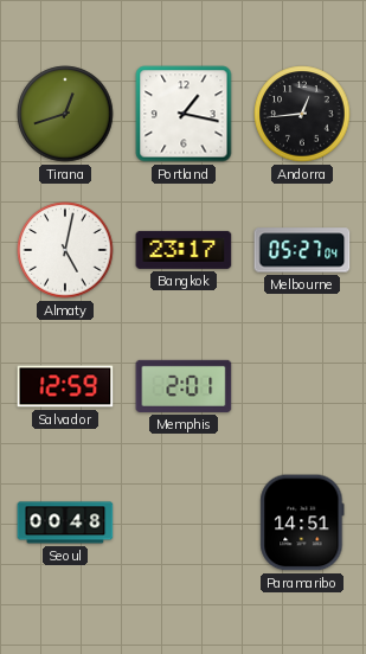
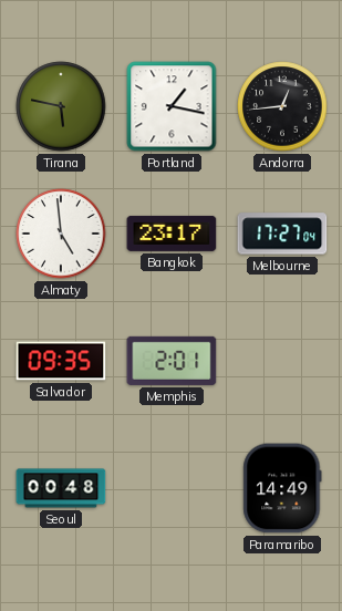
Tirana: 12:42 -> 5:47
Almaty: 5:02 -> 4:59
Melbourne: 05:27 -> 17:27
Salvador: 12:59 -> 09:35
Paramaribo: 14:51 -> 14:49
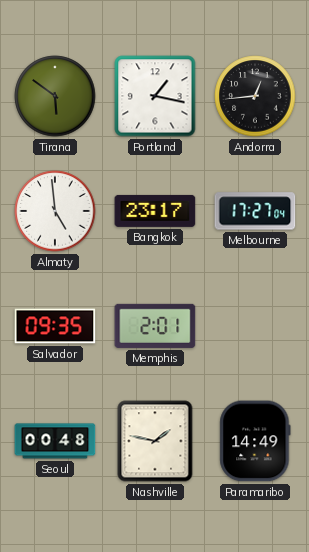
Tirana: 5:47 -> 5:51
Nashville: none -> 1:47
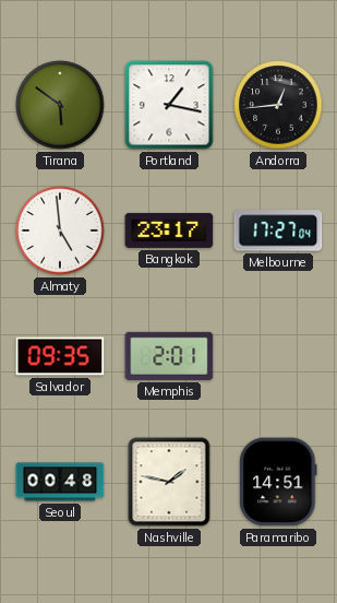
Paramaribo: 14:49 -> 14:51
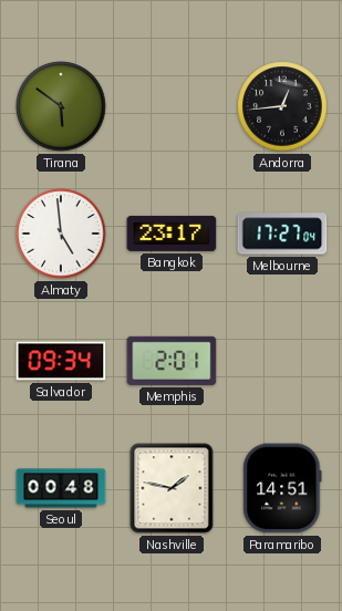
Portland: 1:17 -> none
Salvador: 09:35 -> 09:34
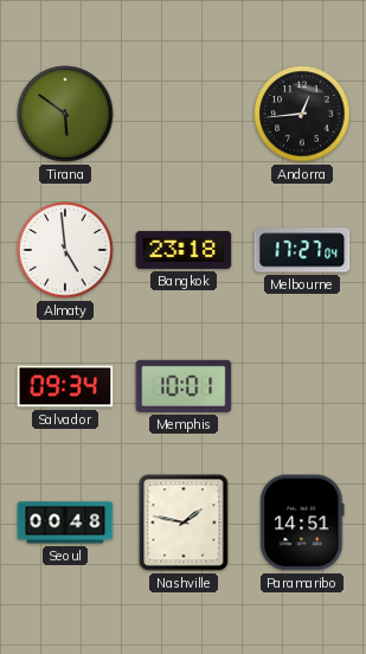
Bangkok: 23:17 -> 23:18
Memphis: 2:01 -> 10:01
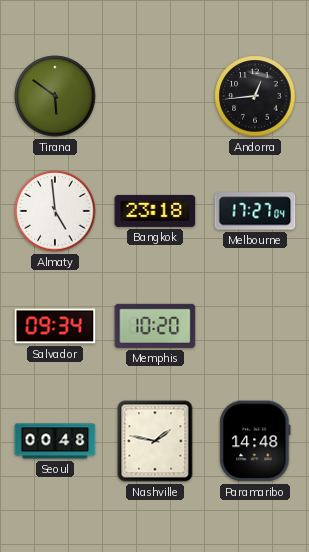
Memphis: 10:01 -> 10:20
Paramaribo: 14:51 -> 14:48
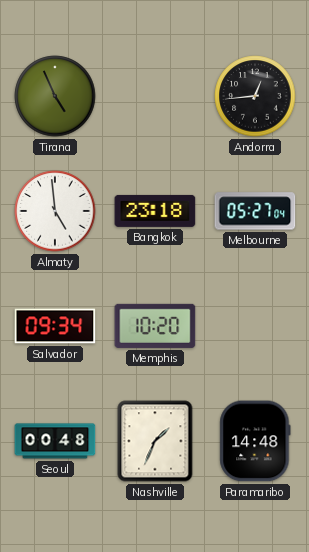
Tirana: 5:51 -> 4:56
Melbourne: 17:27 -> 05:27
Nashville: 1:47 -> 1:34
